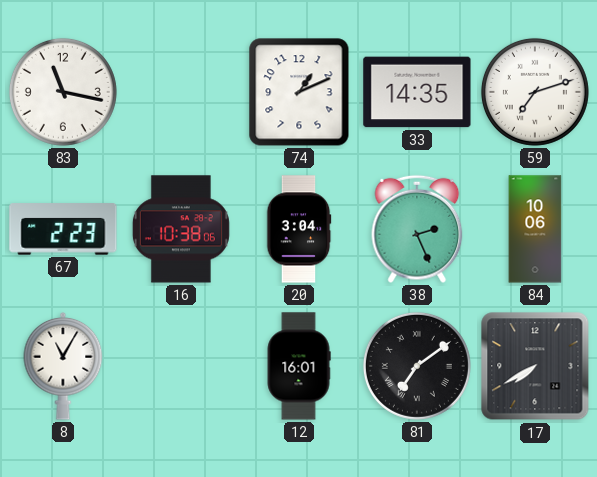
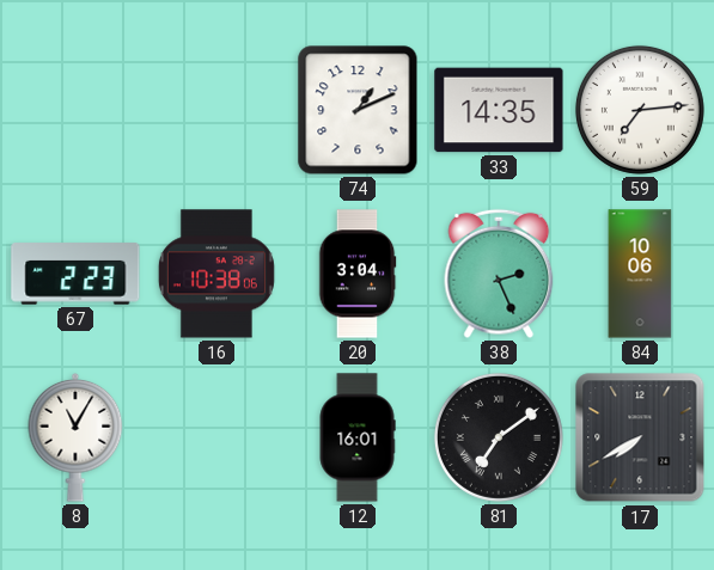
83: 11:17 -> none
59: 7:12 -> 7:14
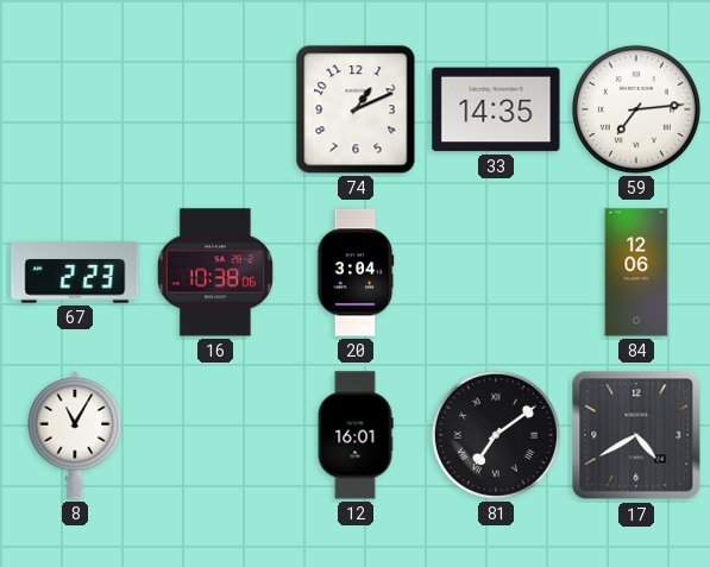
38: 2:26 -> none
84: 10:06 -> 12:06
17: 7:40 -> 4:40
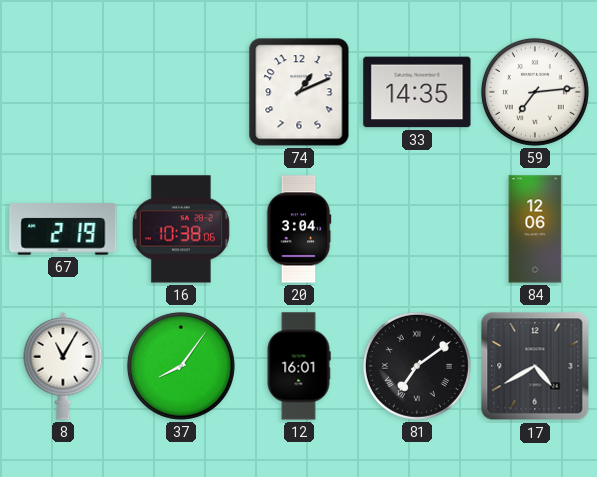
67: 2:23 -> 2:19
37: none -> 8:06
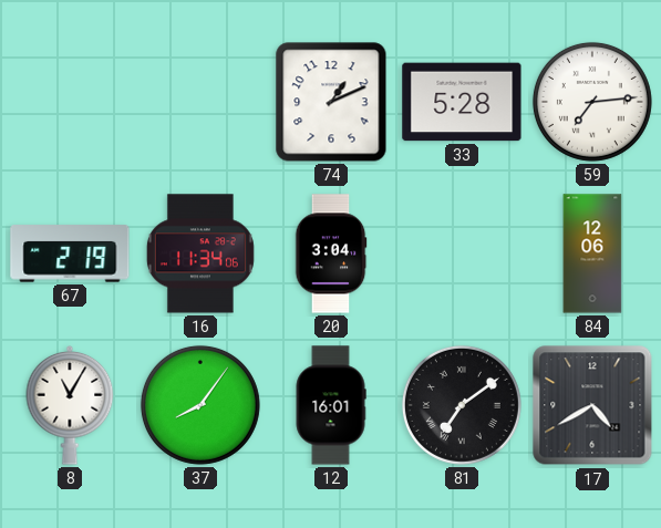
33: 14:35 -> 5:28
16: 10:38 -> 11:34
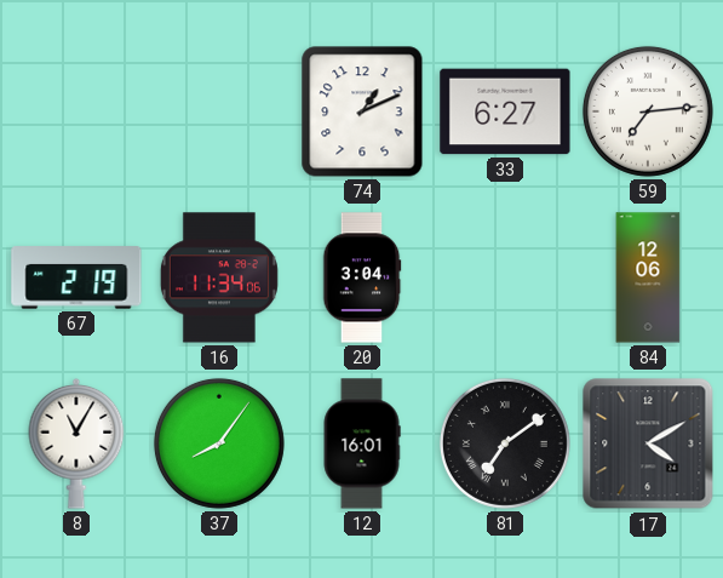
33: 5:28 -> 6:27
17: 4:40 -> 4:10
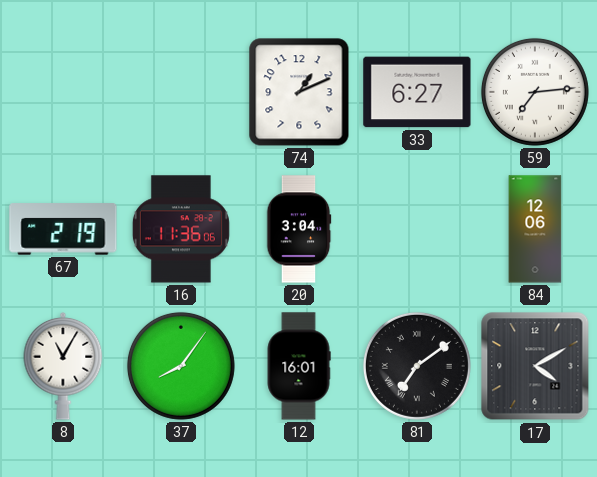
16: 11:34 -> 11:36
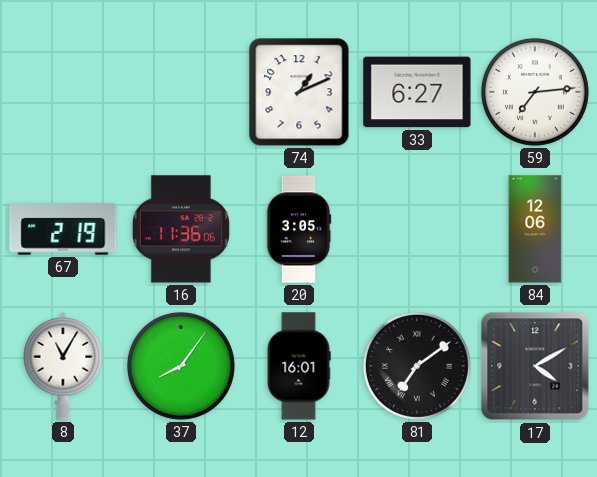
20: 3:04 -> 3:05
